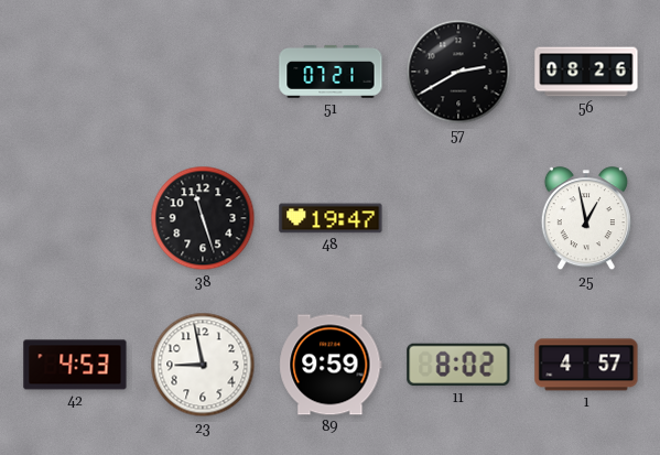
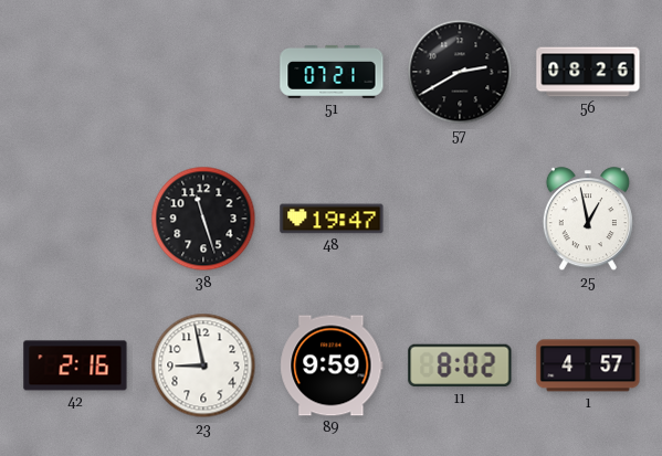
42: 4:53 -> 2:16
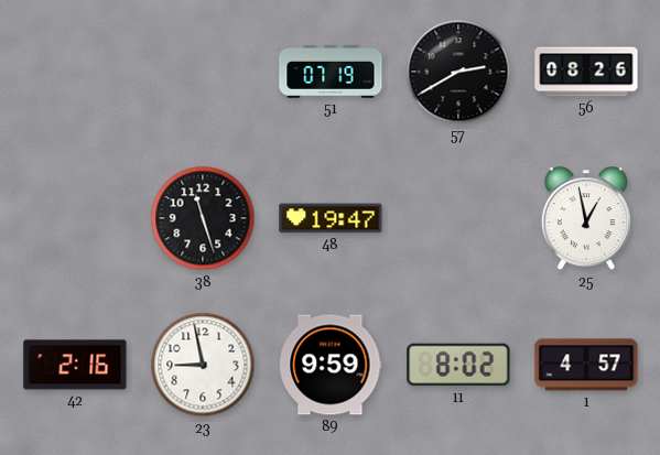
51: 07:21 -> 07:19
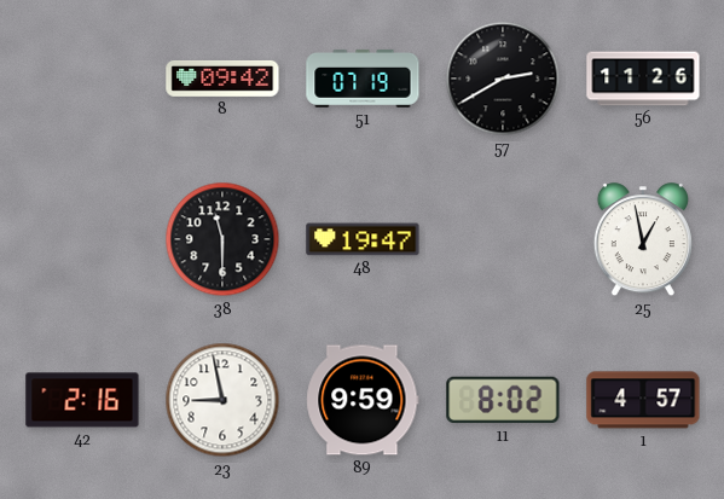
8: none -> 09:42
56: 08:26 -> 11:26
38: 11:27 -> 11:30
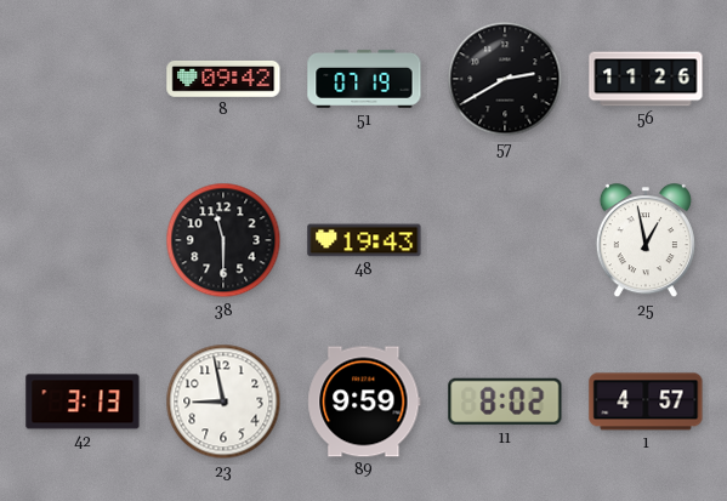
48: 19:47 -> 19:43
42: 2:16 -> 3:13
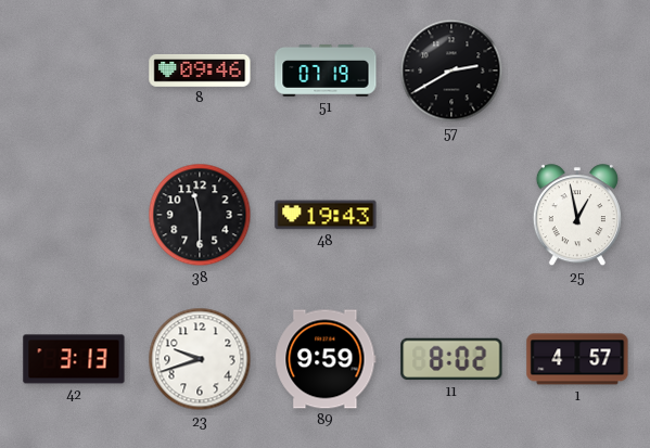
8: 09:42 -> 09:46
56: 11:26 -> none
23: 8:58 -> 9:42
